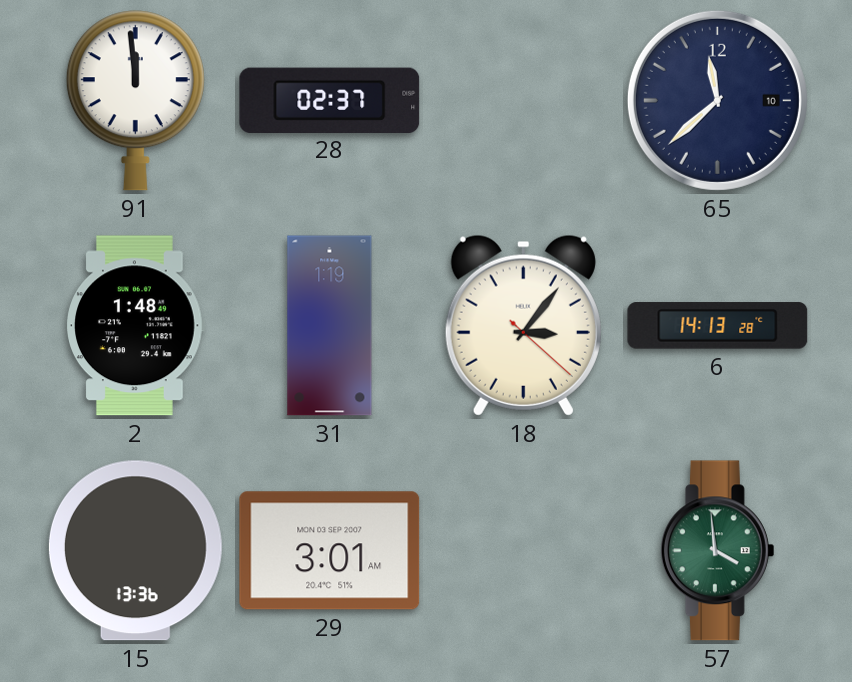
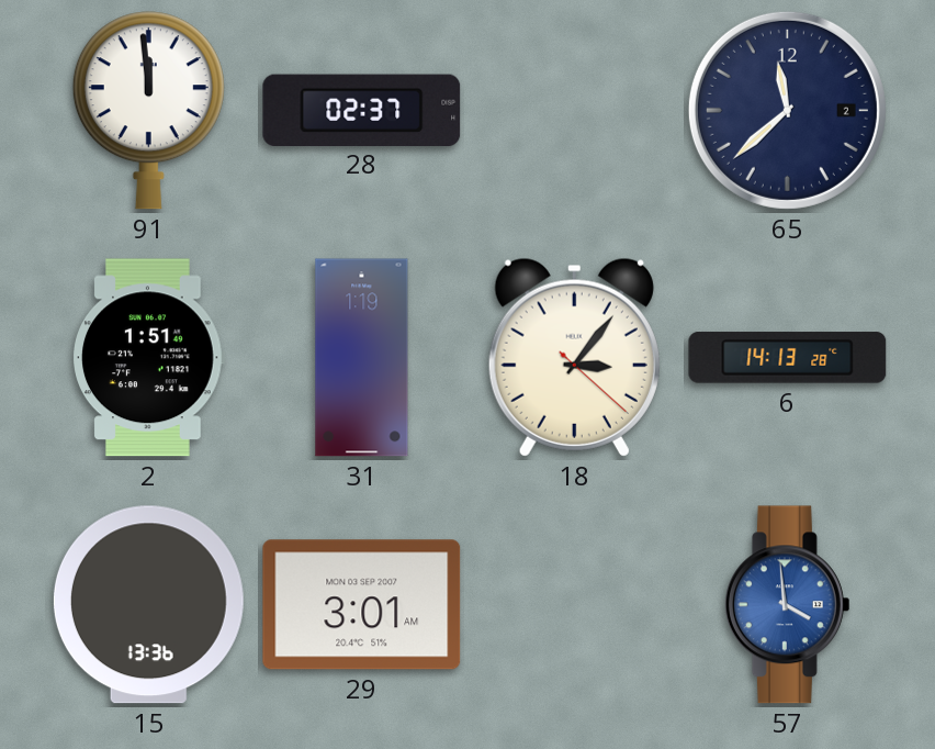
65 date: 10 -> 2
2: 1:48 -> 1:51
57 dial: green -> blue
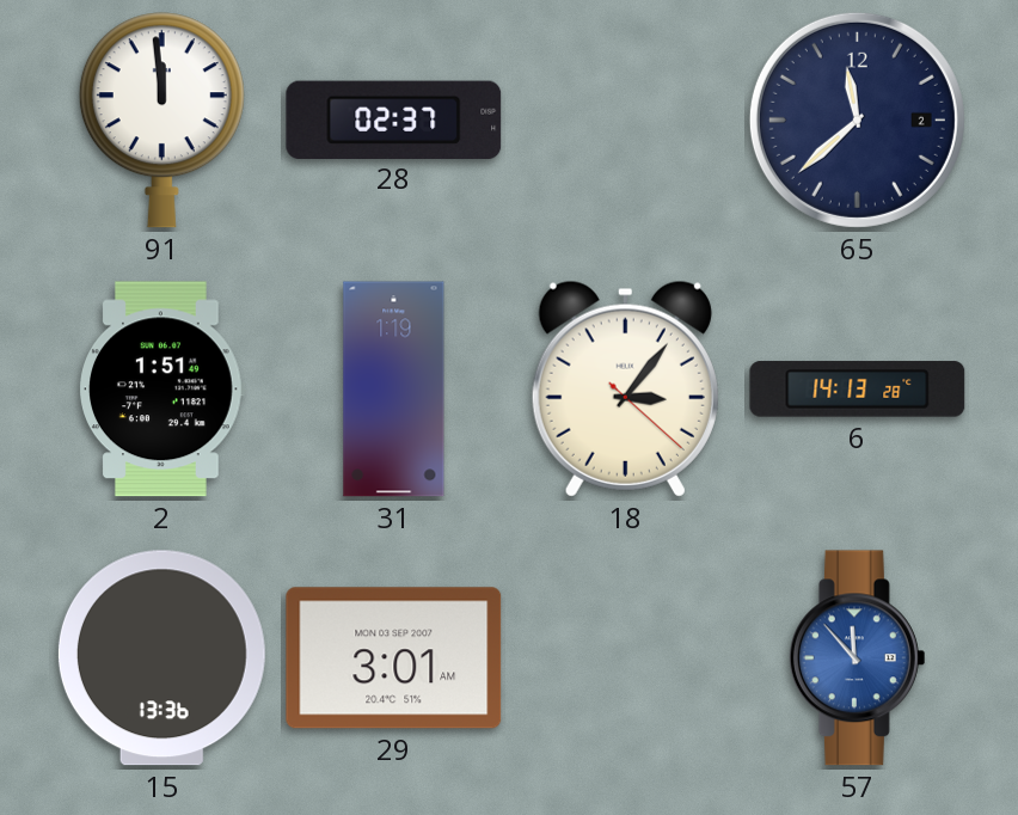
57: 3:59 -> 11:53
